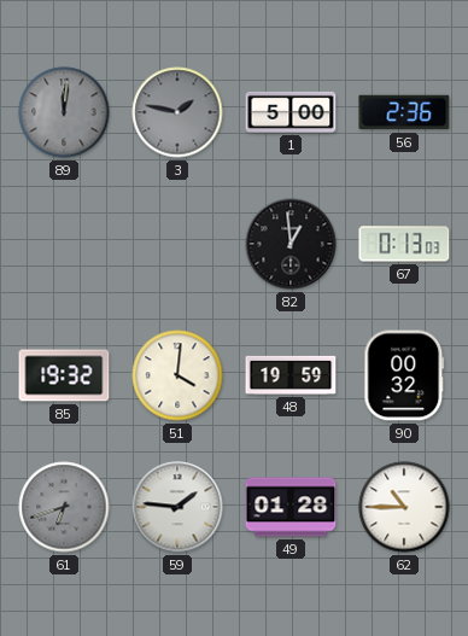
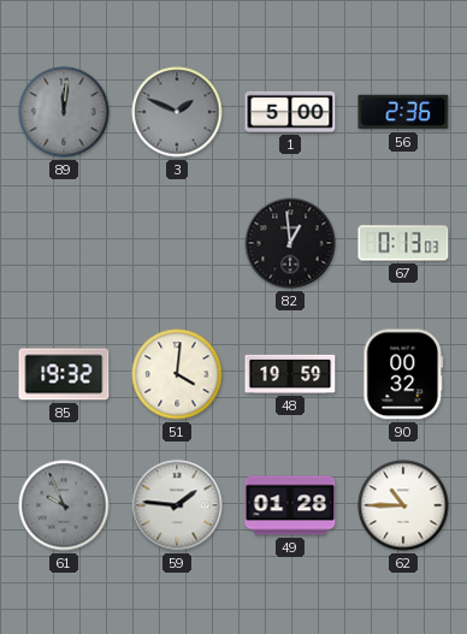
3: 1:47 -> 1:49
61: 6:42 -> 9:56
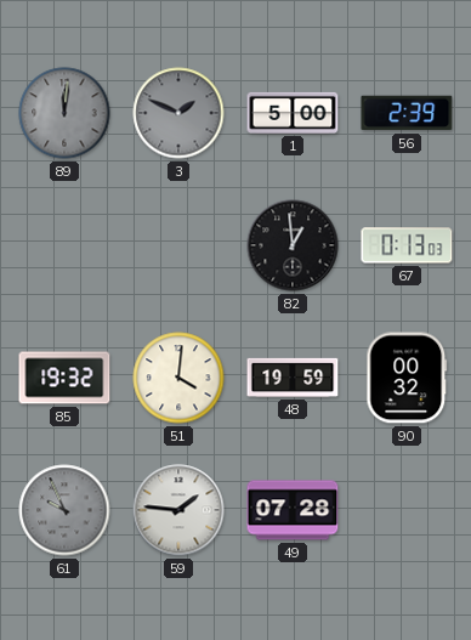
56: 2:36 -> 2:39
49: 01:28 -> 07:28
62: 10:45 -> none
